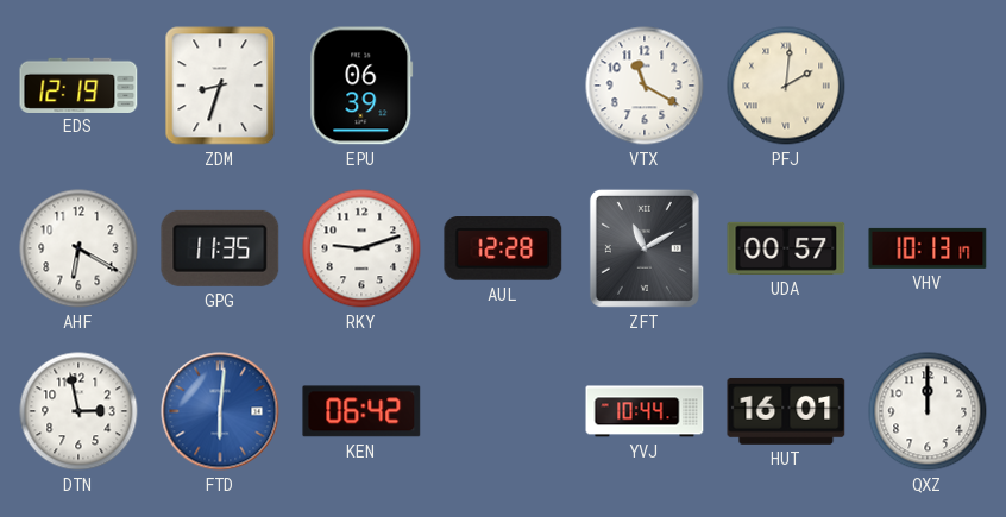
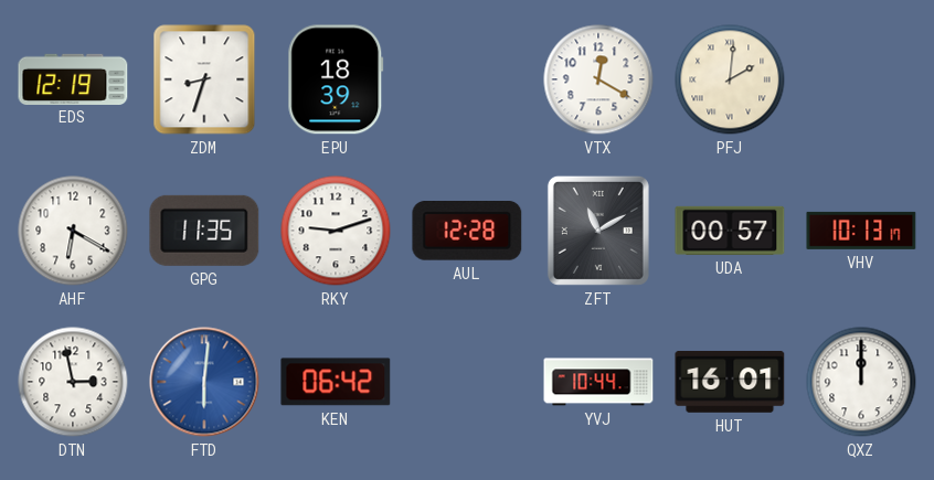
EPU: 06:39 -> 18:39
VTX: 11:20 -> 12:20
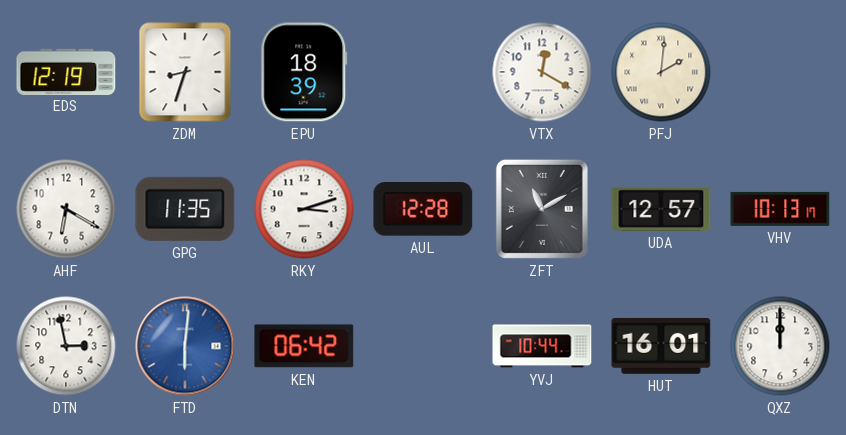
RKY: 9:12 -> 3:12
UDA: 00:57 -> 12:57
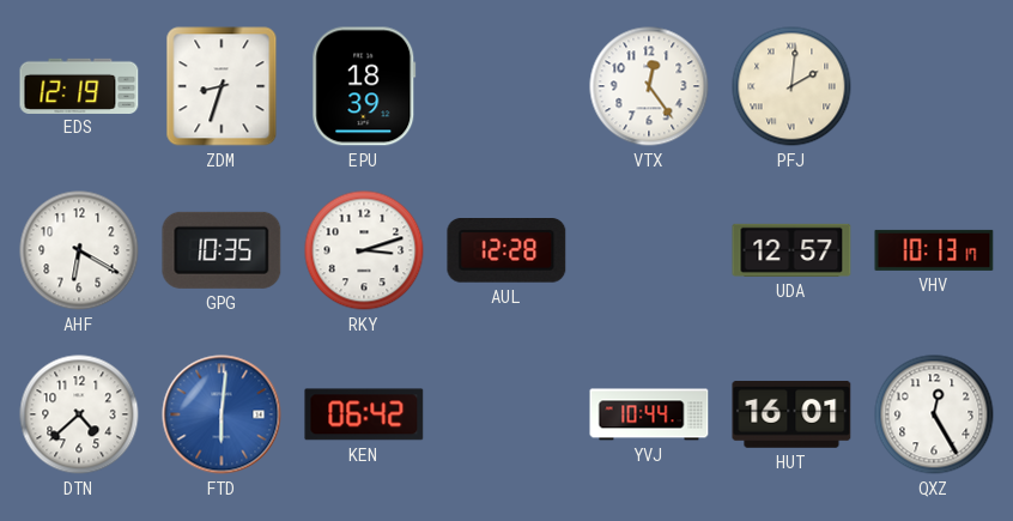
VTX: 12:20 -> 12:24
GPG: 11:35 -> 10:35
ZFT: 11:10 -> none
DTN: 2:58 -> 4:38
QXZ: 12:00 -> 12:25
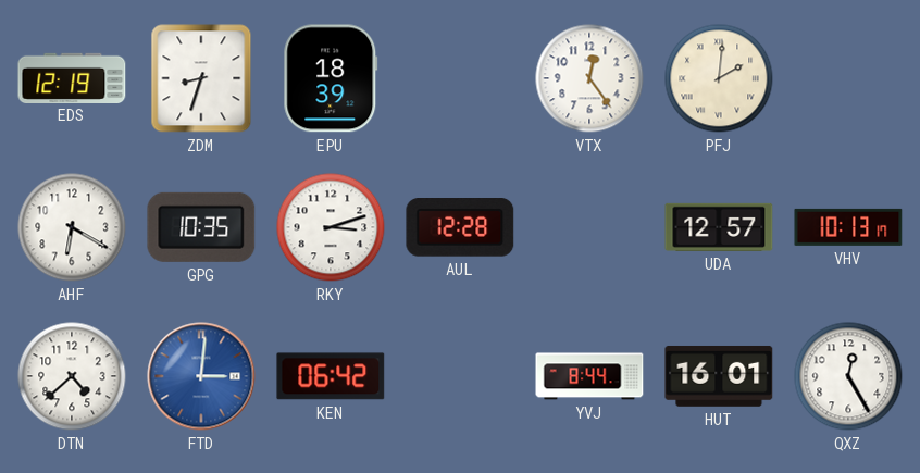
FTD: 6:01 -> 3:01
YVJ: 10:44 -> 8:44
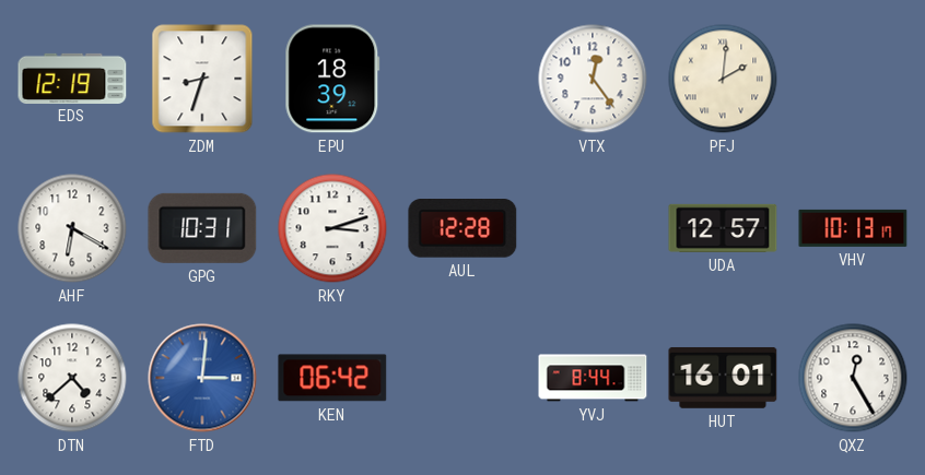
GPG: 10:35 -> 10:31
